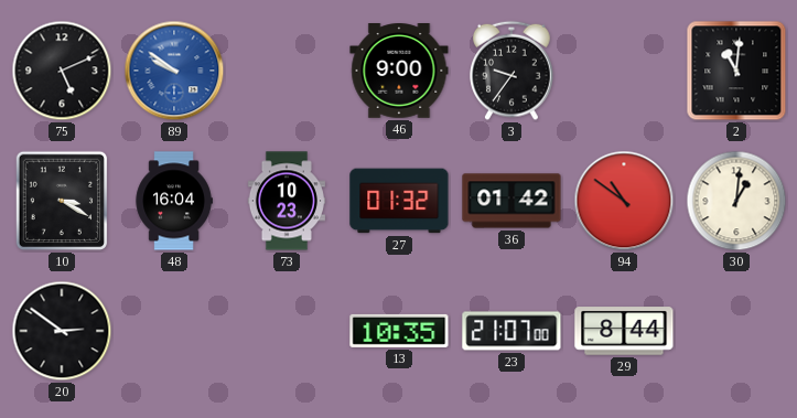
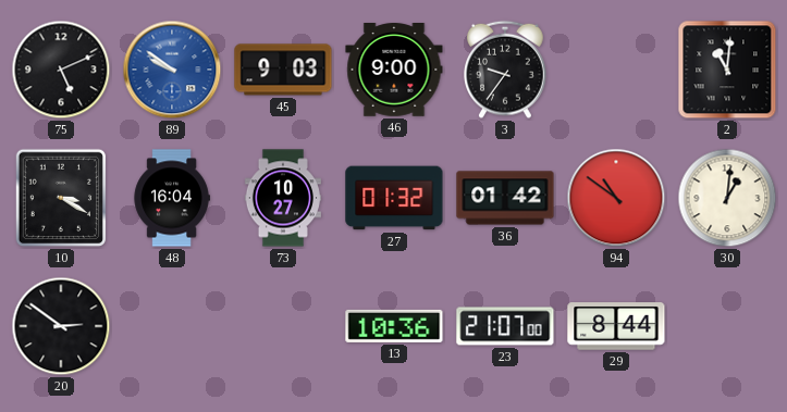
45: none -> 9:03
73: 10:23 -> 10:27
13: 10:35 -> 10:36
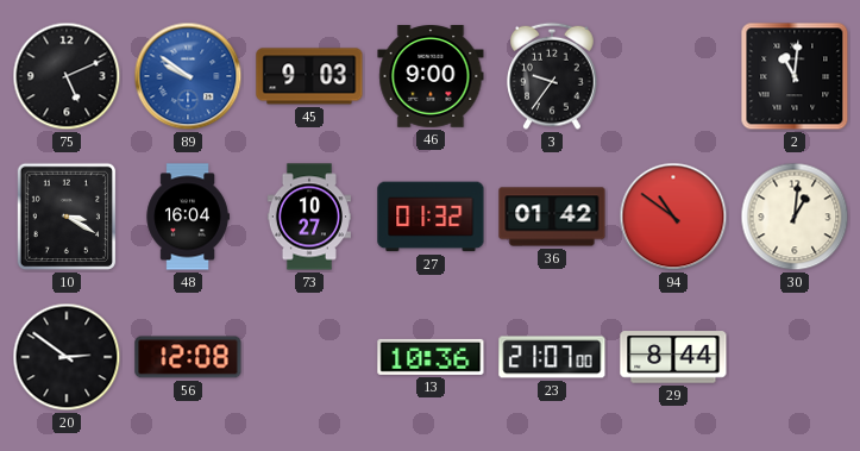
56: none -> 12:08
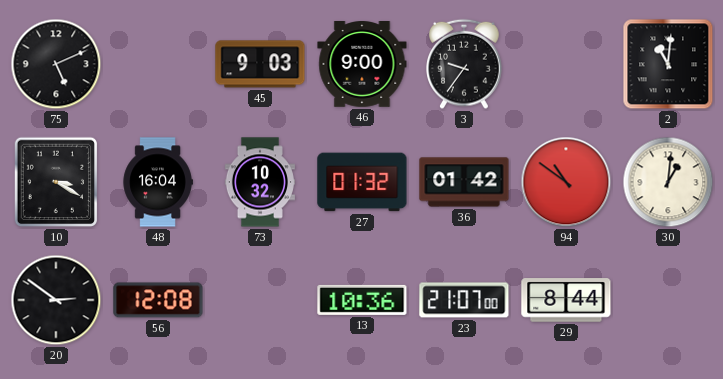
89: 9:51 -> none
73: 10:27 -> 10:32
